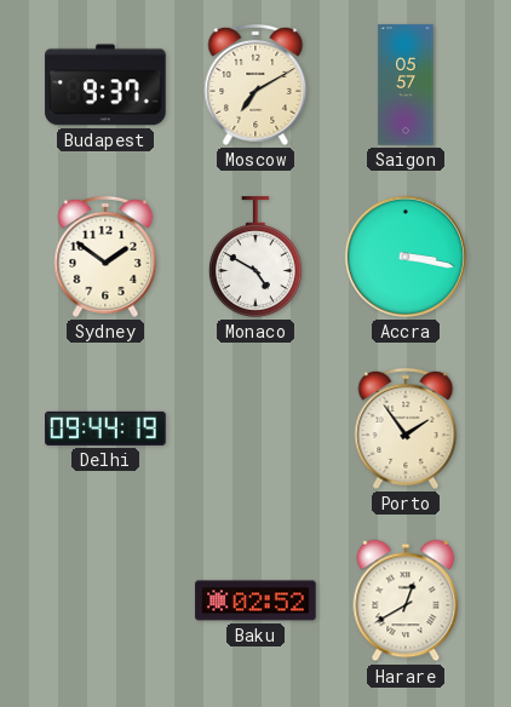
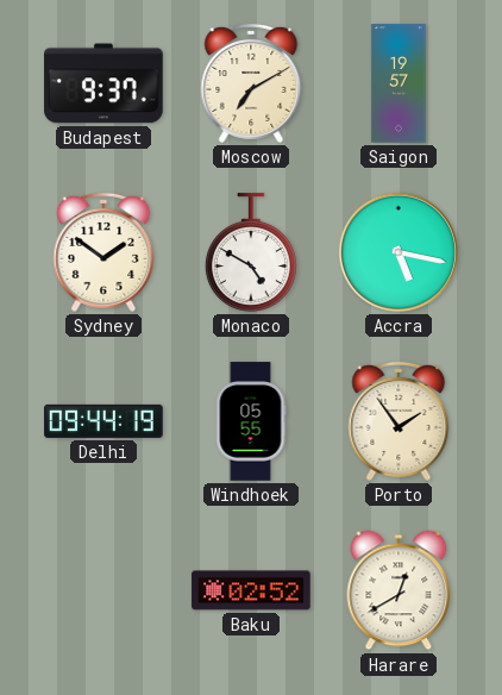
Saigon: 05:57 -> 19:57
Accra: 3:17 -> 5:17
Windhoek: none -> 05:55
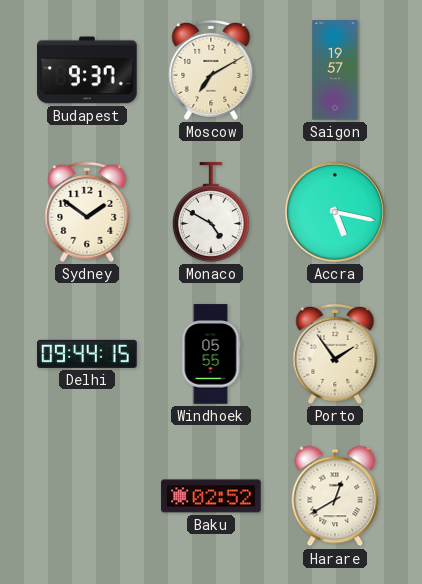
Delhi: 09:44:19 -> 09:44:15
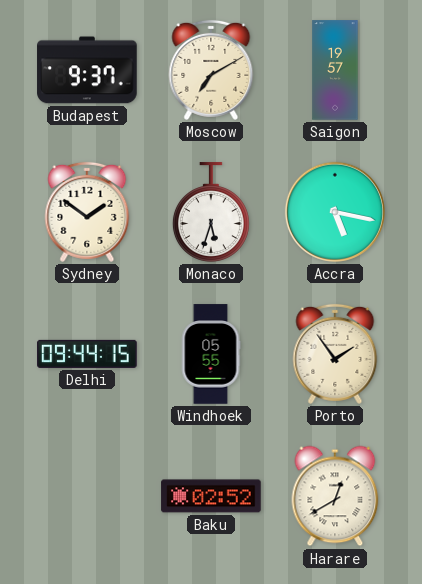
Monaco: 4:50 -> 5:33
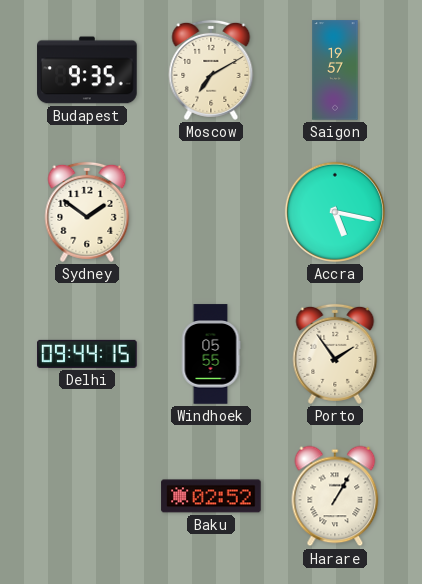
Budapest: 9:37 -> 9:35
Monaco: 5:33 -> none
Harare: 12:40 -> 1:05
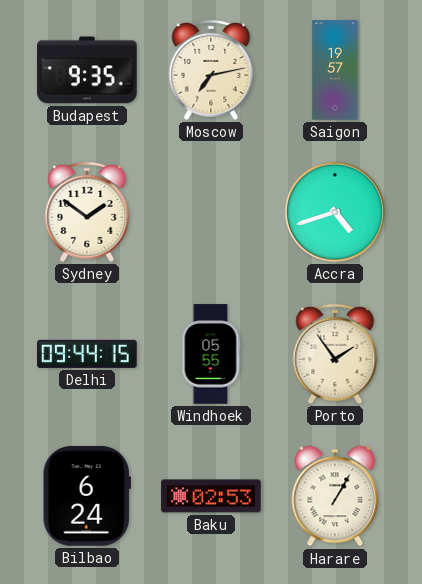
Moscow: 7:10 -> 7:13
Accra: 5:17 -> 4:42
Bilbao: none -> 6:24
Baku: 02:52 -> 02:53
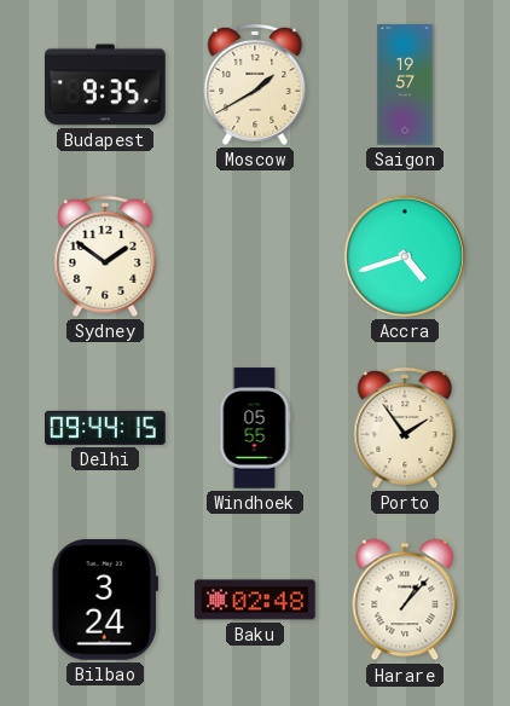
Moscow: 7:13 -> 1:40
Bilbao: 6:24 -> 3:24
Baku: 02:53 -> 02:48
Harare: 1:05 -> 1:07
